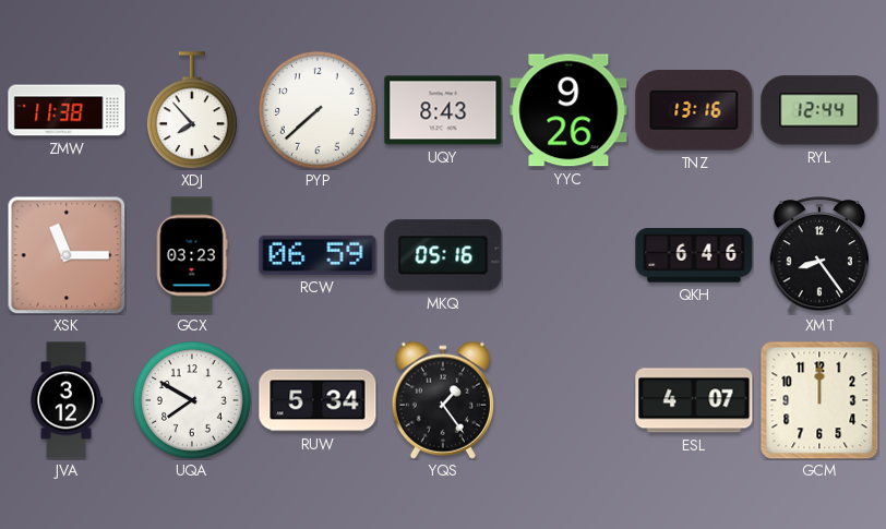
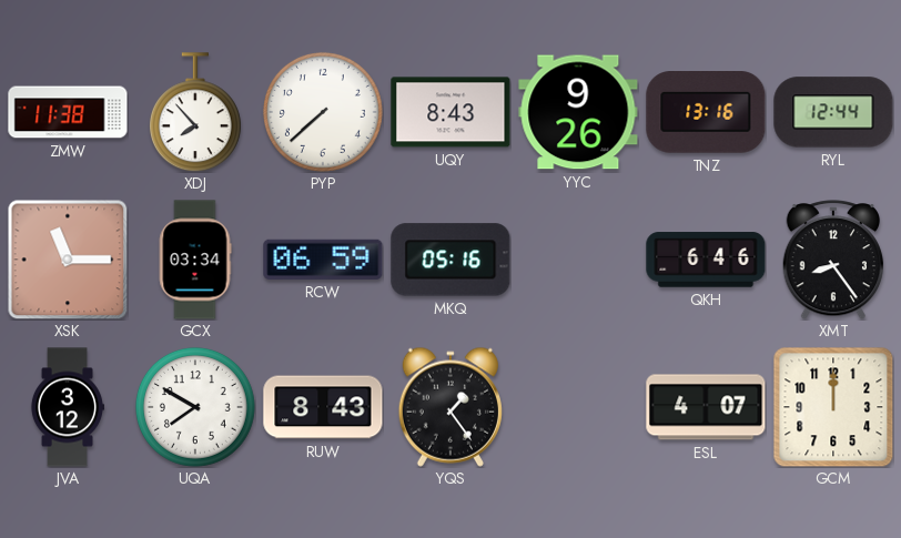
GCX: 03:23 -> 03:34
RUW: 5:34 -> 8:43
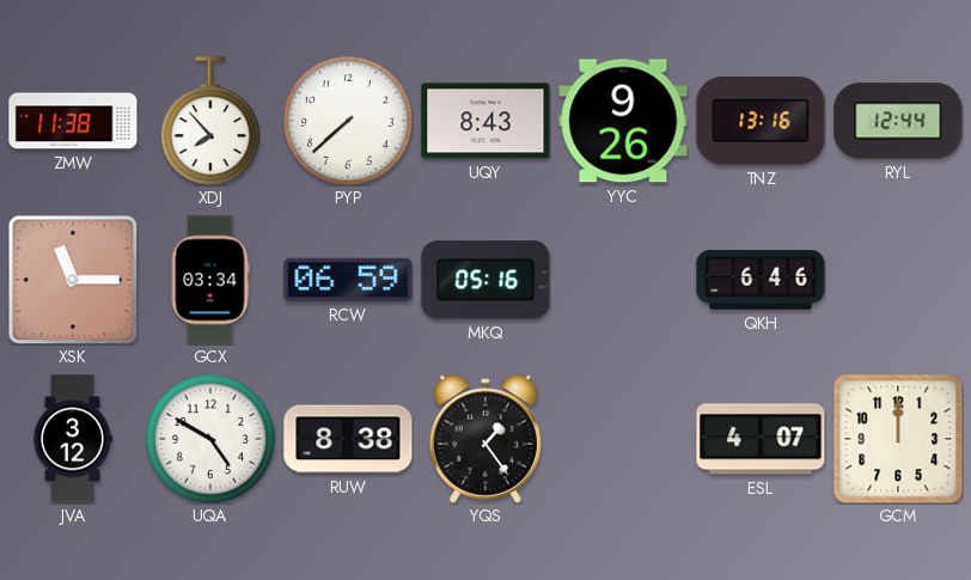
XMT: 8:24 -> none
UQA: 7:50 -> 4:50
RUW: 8:43 -> 8:38
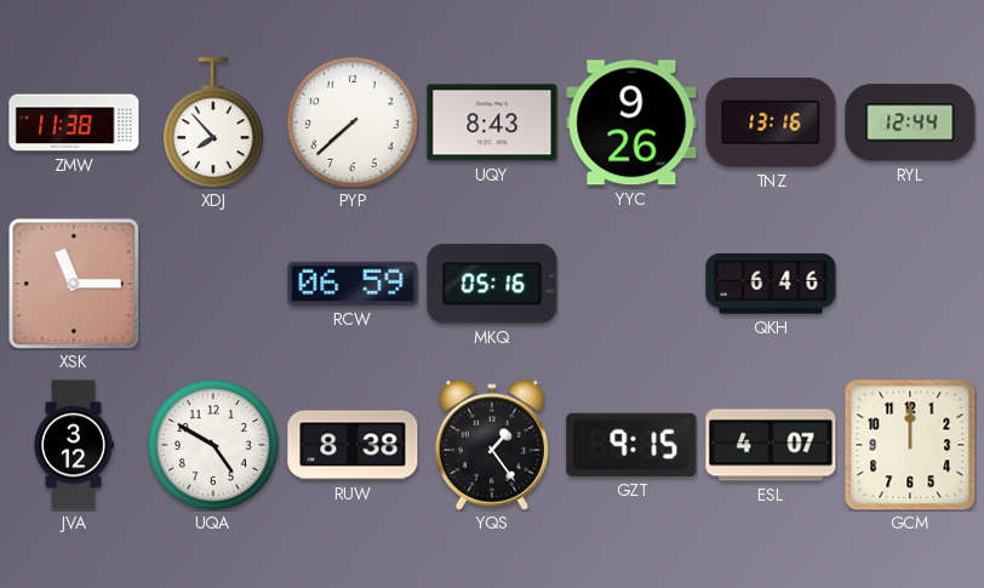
GCX: 03:34 -> none
GZT: none -> 9:15
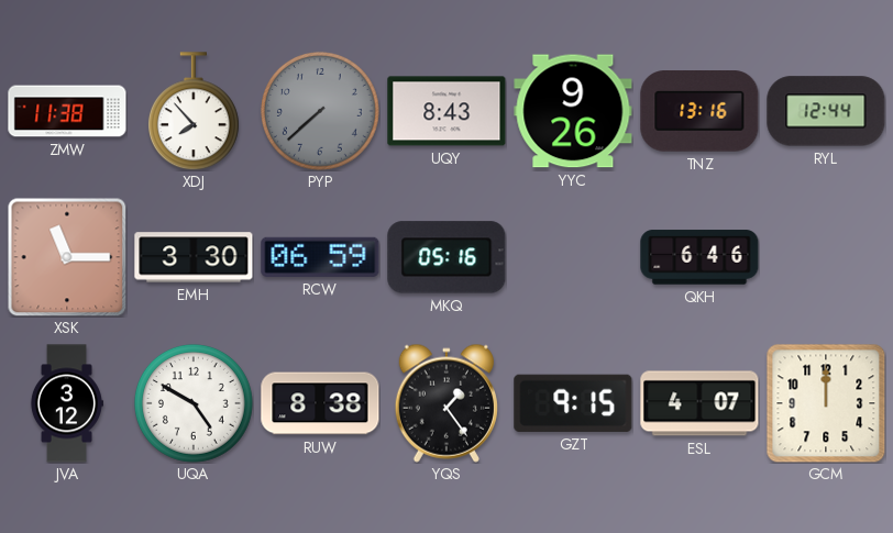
PYP dial: white -> grey
EMH: none -> 3:30
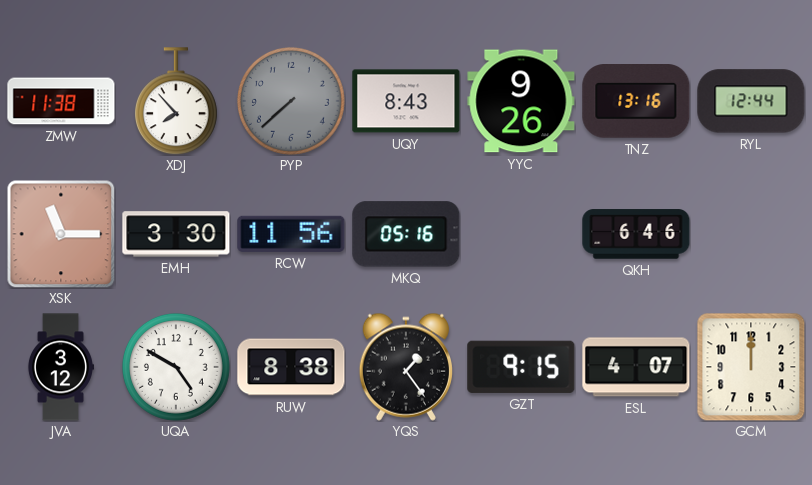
RCW: 06:59 -> 11:56
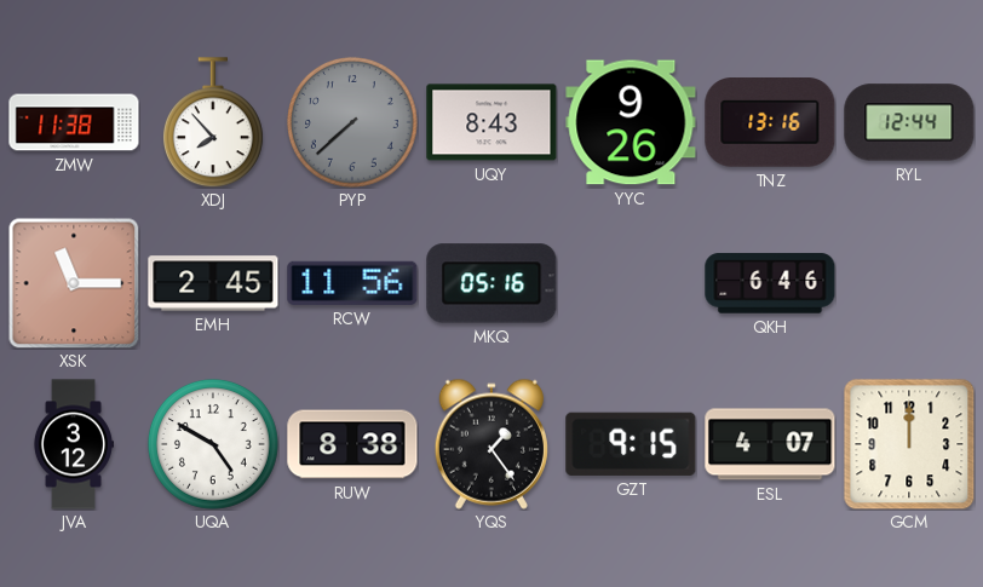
EMH: 3:30 -> 2:45
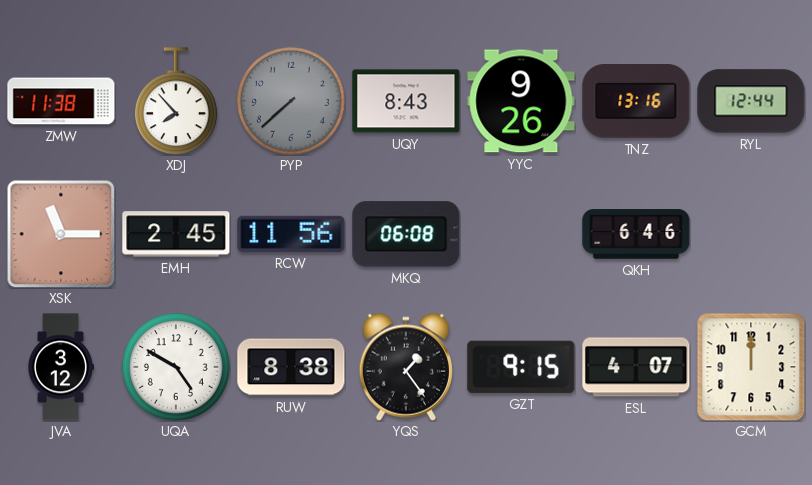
MKQ: 05:16 -> 06:08
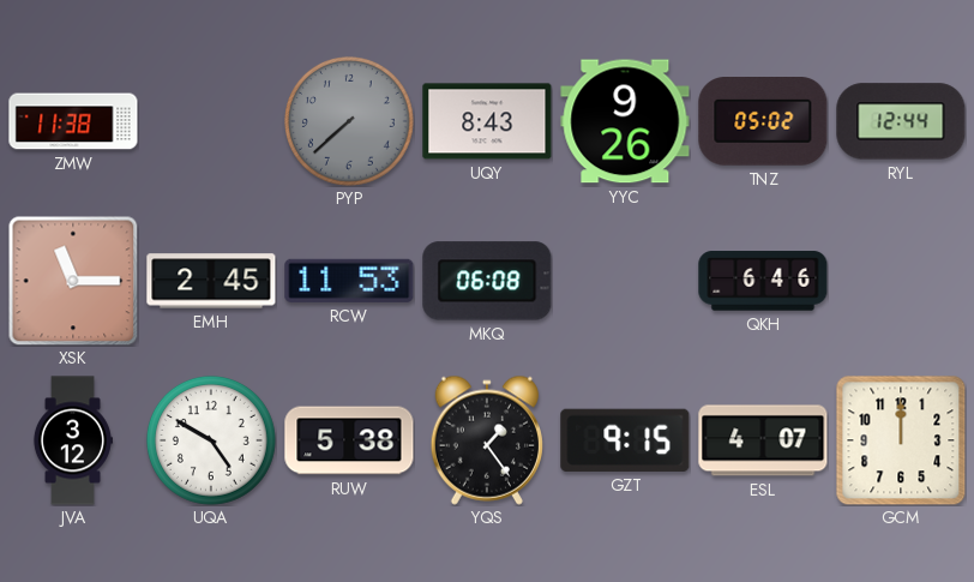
XDJ: 7:53 -> none
TNZ: 13:16 -> 05:02
RCW: 11:56 -> 11:53
RUW: 8:38 -> 5:38
